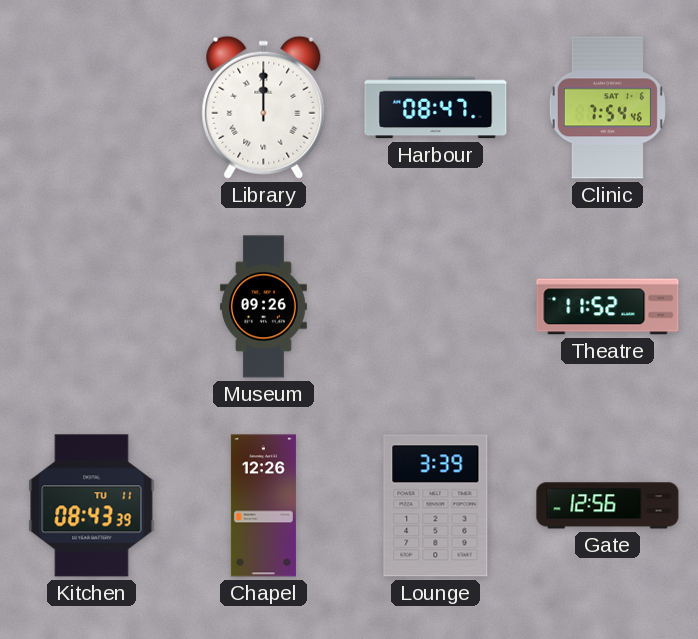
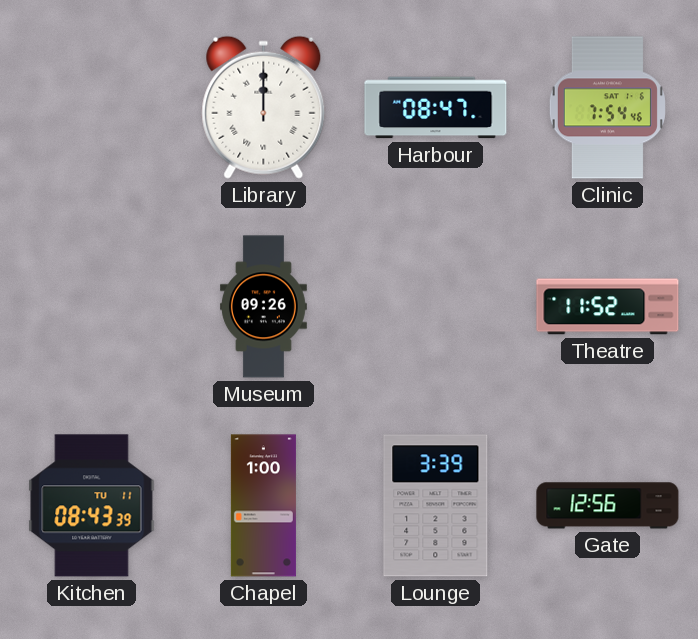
Chapel: 12:26 -> 1:00
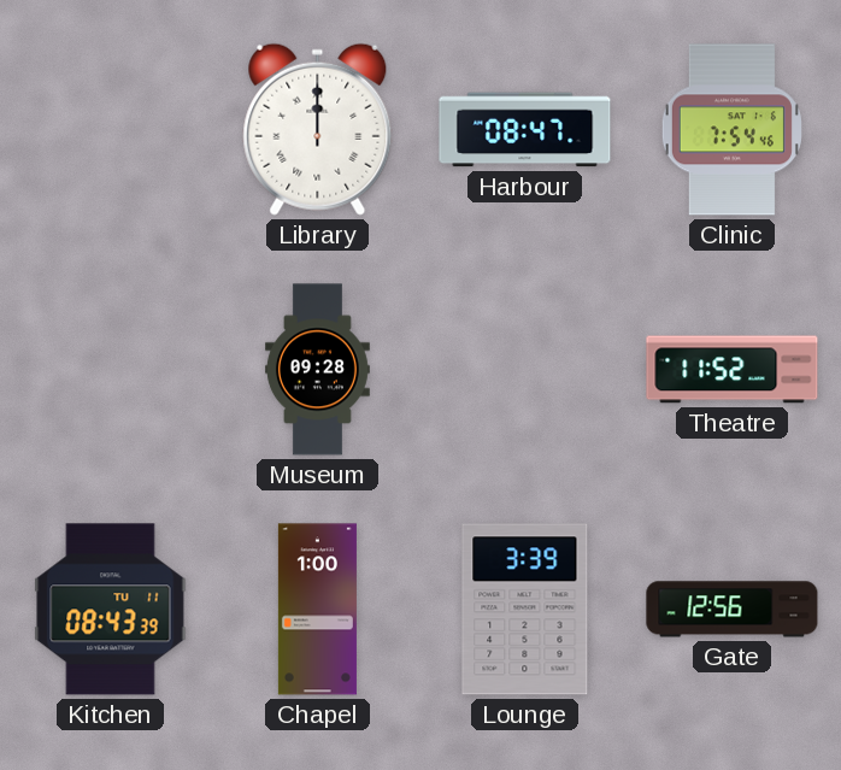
Museum: 09:26 -> 09:28
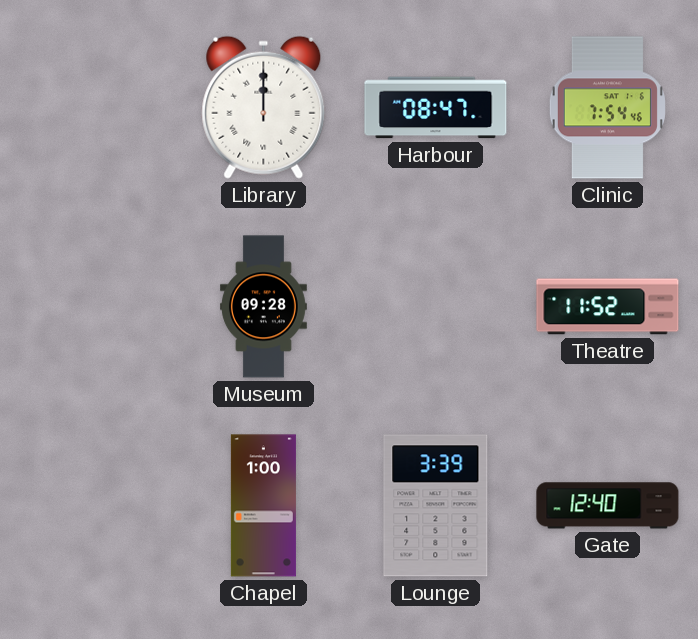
Kitchen: 08:43 -> none
Gate: 12:56 -> 12:40
